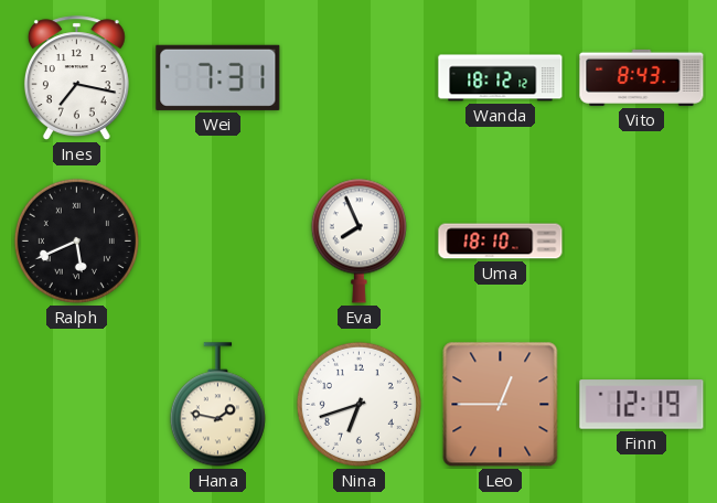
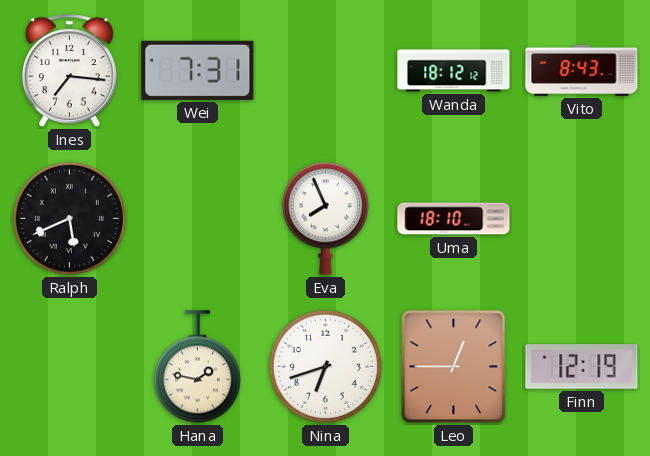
Ines: 7:17 -> 7:16
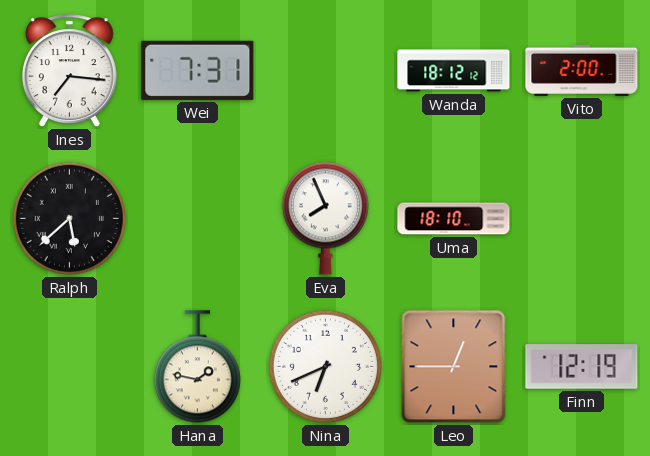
Vito: 8:43 -> 2:00
Ralph: 5:41 -> 5:38
Nina: 6:42 -> 6:41
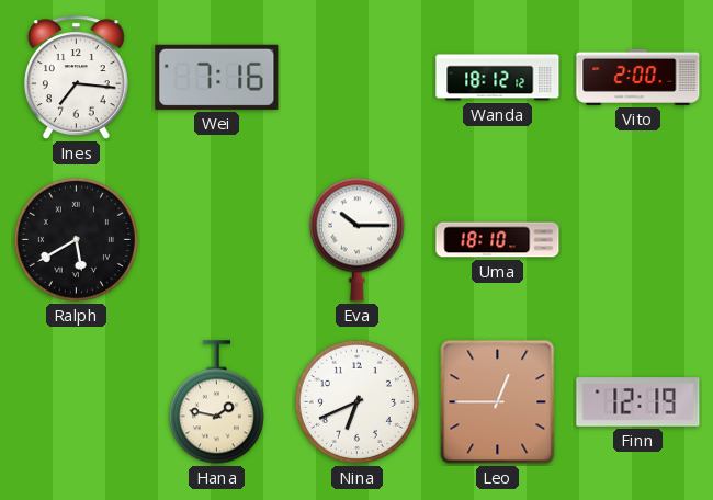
Wei: 7:31 -> 7:16
Ralph: 5:38 -> 5:40
Eva: 7:56 -> 10:15
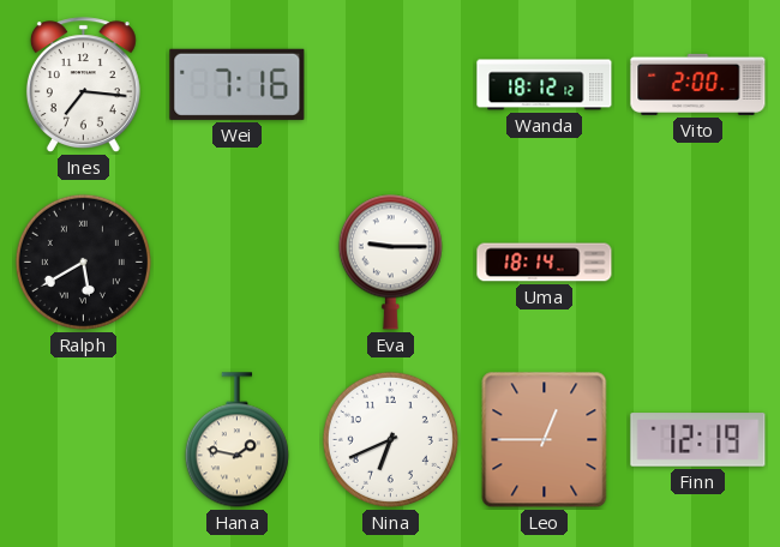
Eva: 10:15 -> 9:15
Uma: 18:10 -> 18:14
